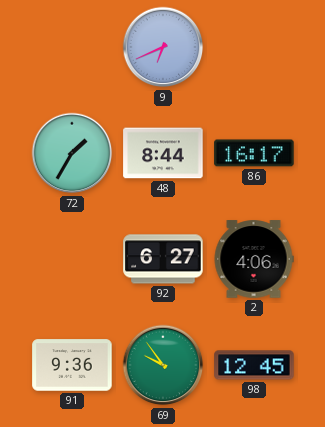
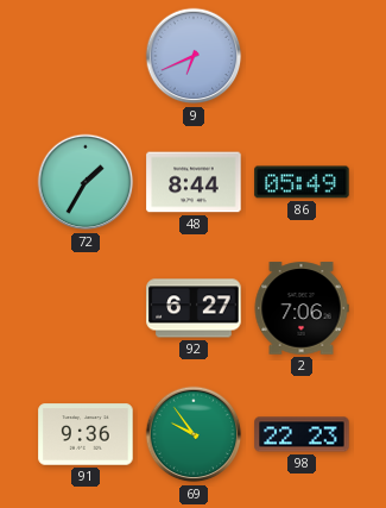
86: 16:17 -> 05:49
2: 4:06 -> 7:06
98: 12:45 -> 22:23
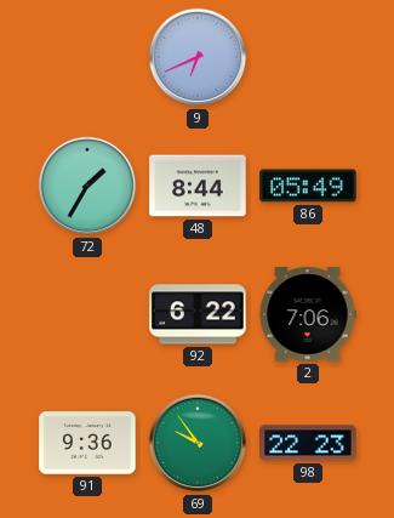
92: 6:27 -> 6:22
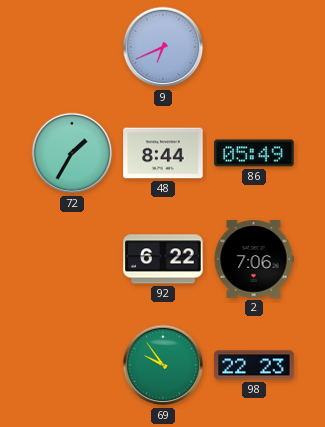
91: 9:36 -> none
